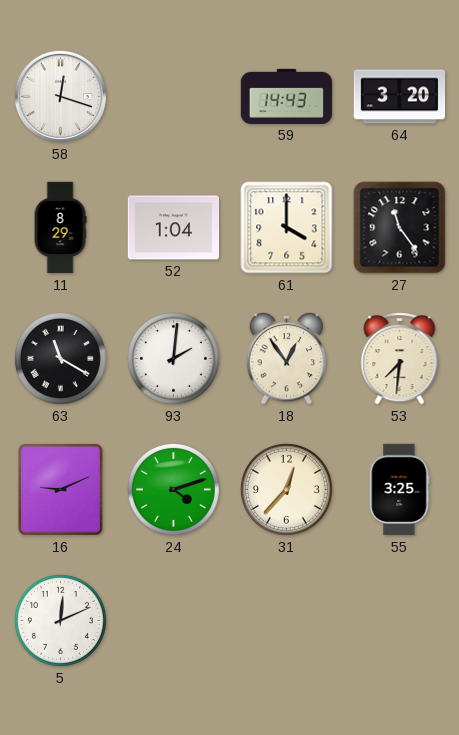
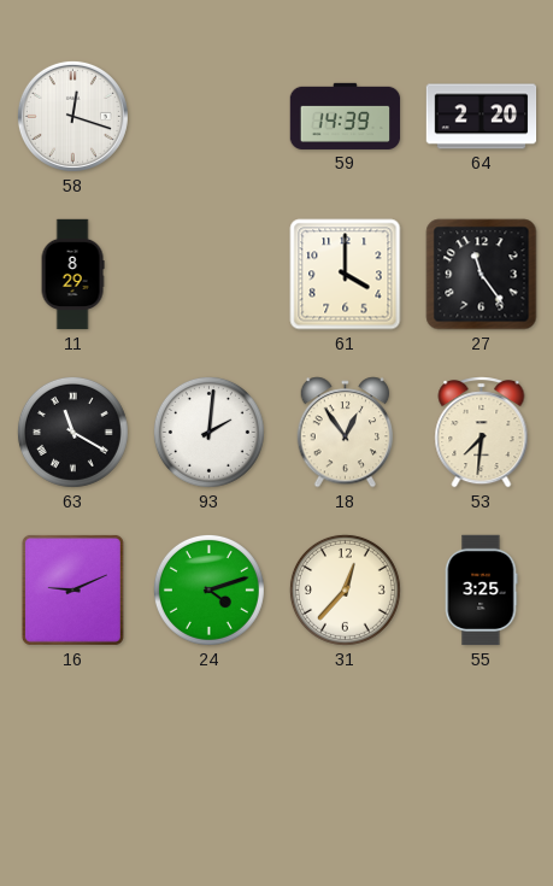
59: 14:43 -> 14:39
64: 3:20 -> 2:20
52: 1:04 -> none
5: 12:11 -> none
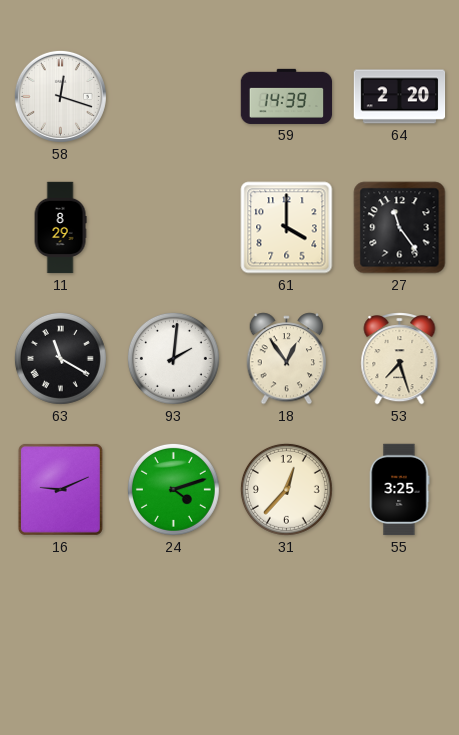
53: 7:31 -> 7:27
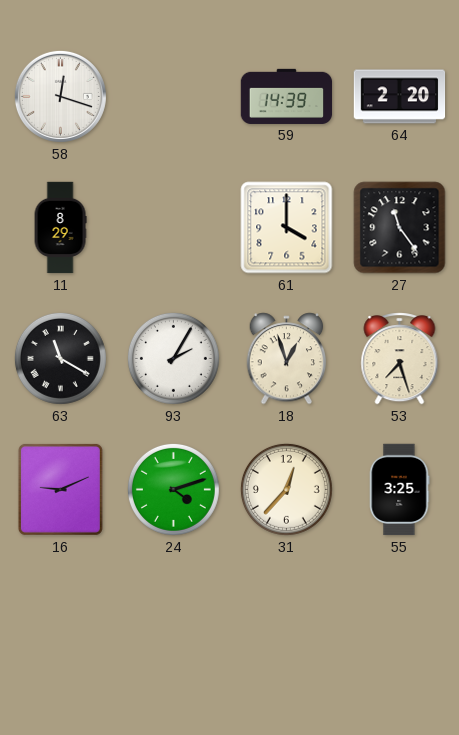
93: 2:01 -> 2:05
18: 12:54 -> 12:57
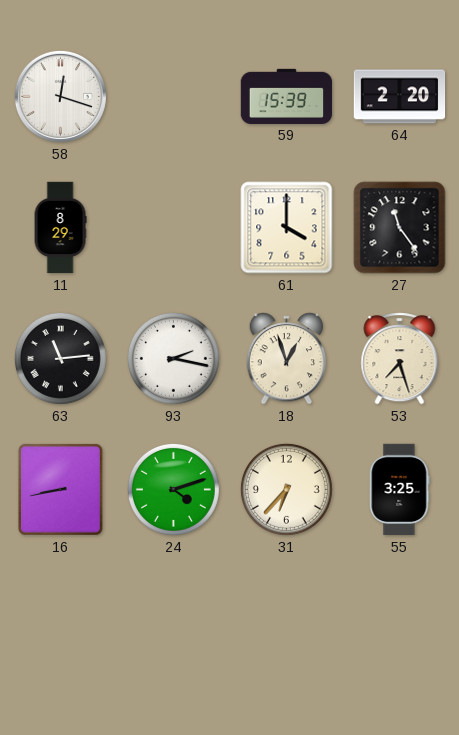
59: 14:39 -> 15:39
63: 11:20 -> 11:14
93: 2:05 -> 2:17
16: 9:11 -> 8:43
31: 12:37 -> 6:37
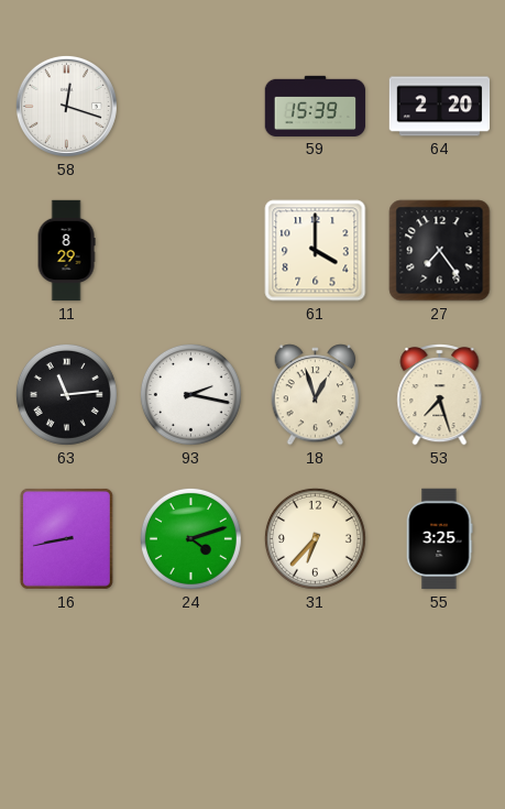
27: 11:24 -> 7:24
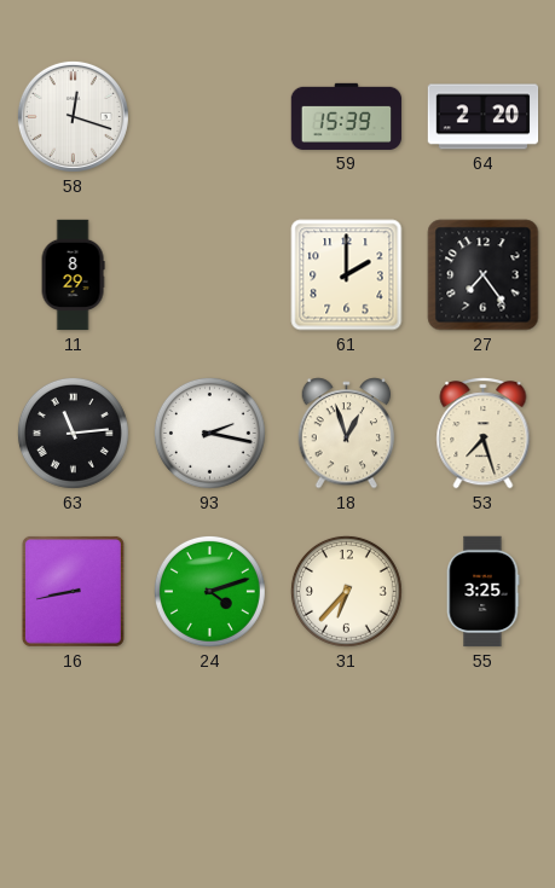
61: 4:00 -> 2:00
